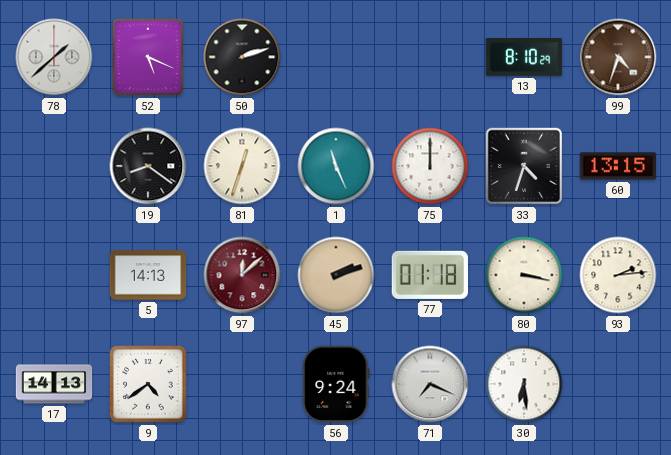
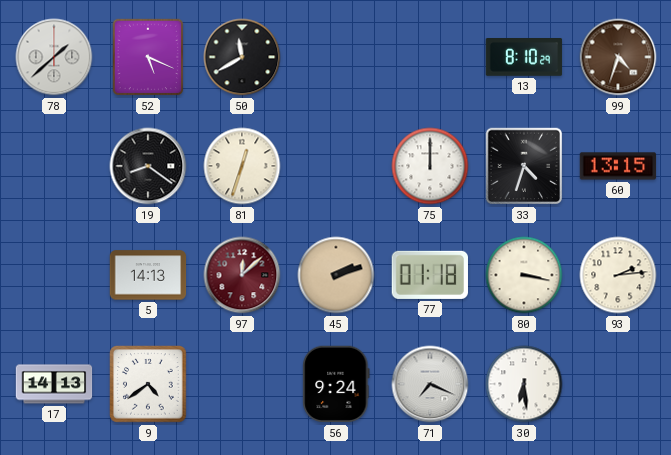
50: 2:12 -> 11:40
1: 11:26 -> none
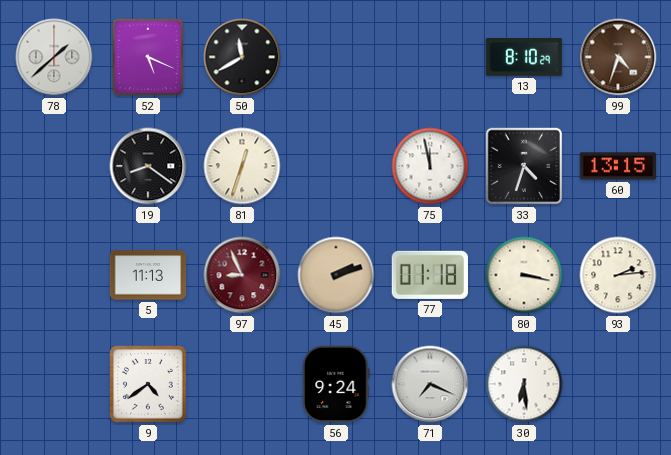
75: 12:00 -> 11:58
5: 14:13 -> 11:13
97: 12:08 -> 8:56
17: 14:13 -> none
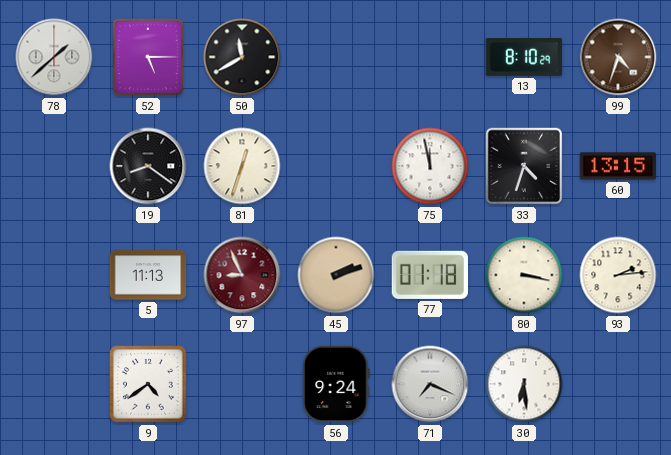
52: 5:19 -> 5:15
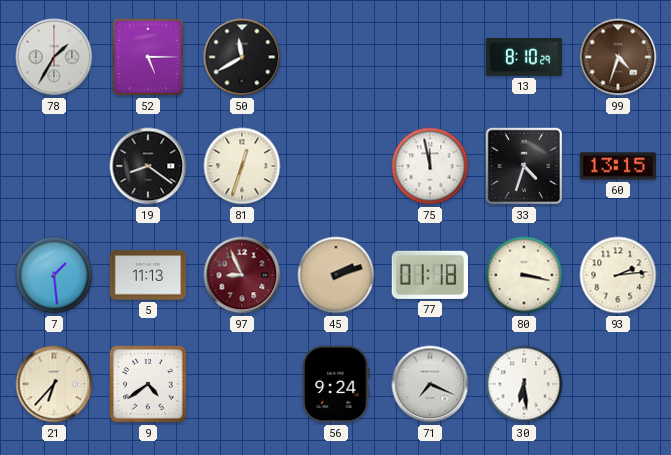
78: 1:38 -> 1:35
7: none -> 1:29
21: none -> 6:37
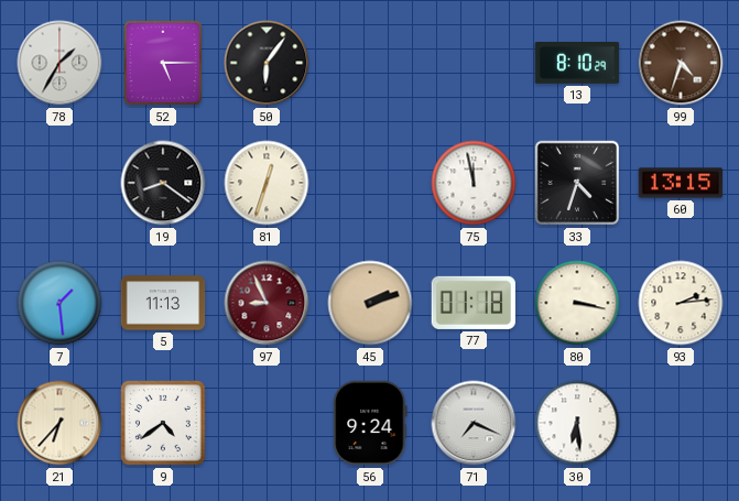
50: 11:40 -> 6:06
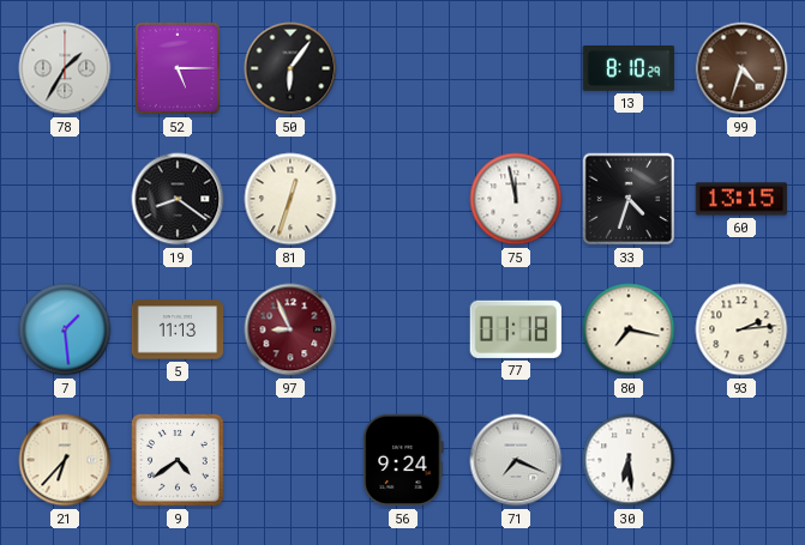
45: 2:12 -> none
80: 3:17 -> 7:17
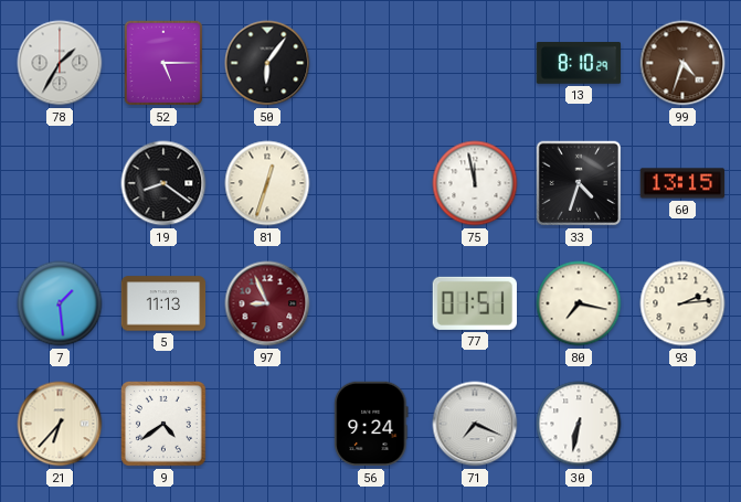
77: 01:18 -> 01:51
30: 6:29 -> 6:32
